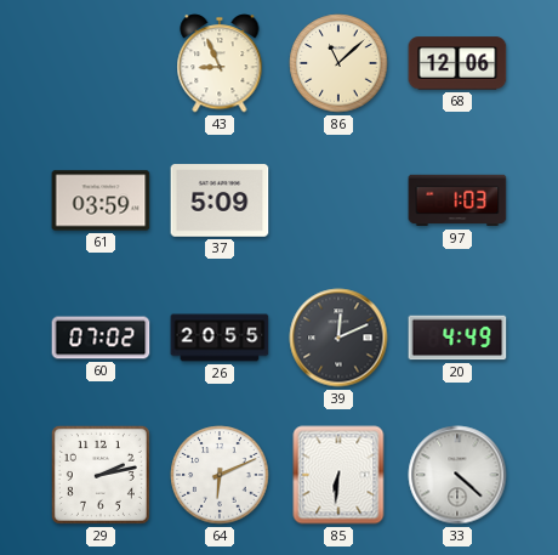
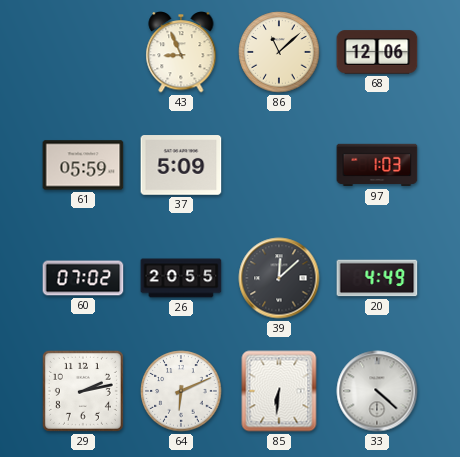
61: 03:59 -> 05:59
39: 12:11 -> 12:08
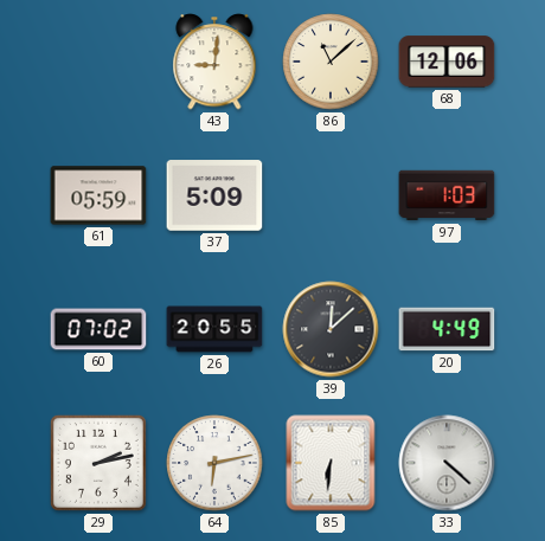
43: 8:56 -> 9:01
64: 6:11 -> 6:13
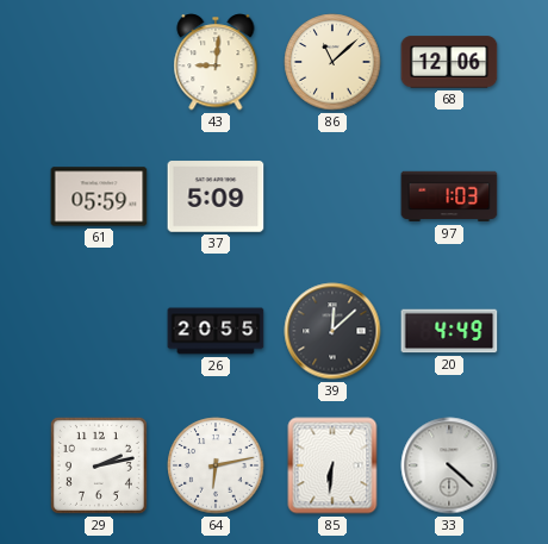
60: 07:02 -> none
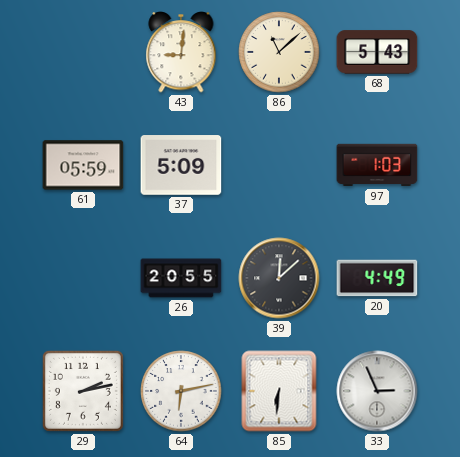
68: 12:06 -> 5:43
33: 4:22 -> 2:56
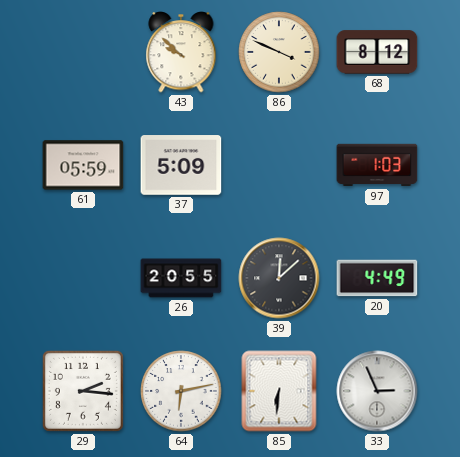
43: 9:01 -> 9:52
86: 11:08 -> 3:49
68: 5:43 -> 8:12
29: 2:13 -> 2:16
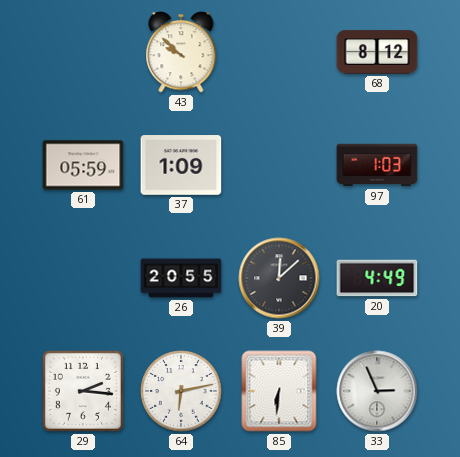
86: 3:49 -> none
37: 5:09 -> 1:09
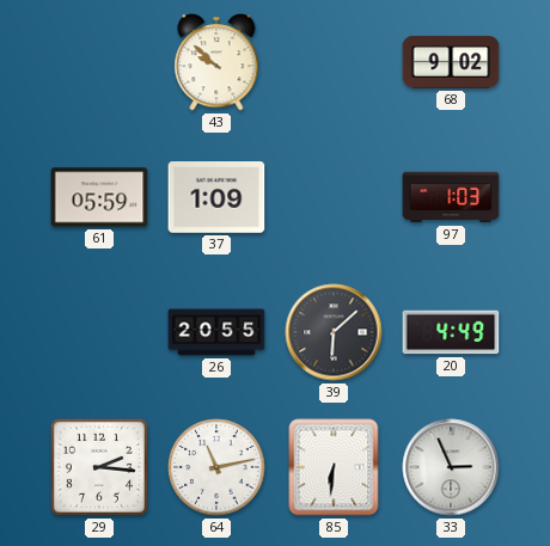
68: 8:12 -> 9:02
39: 12:08 -> 6:08
64: 6:13 -> 11:13
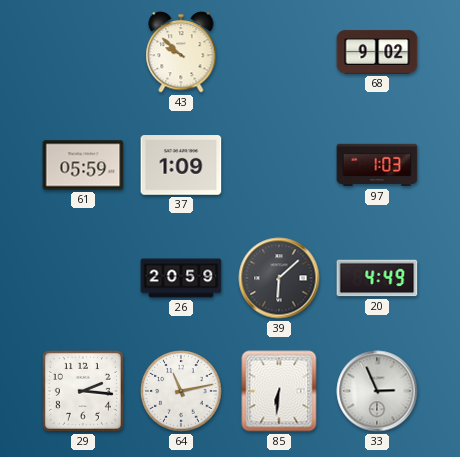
26: 20:55 -> 20:59
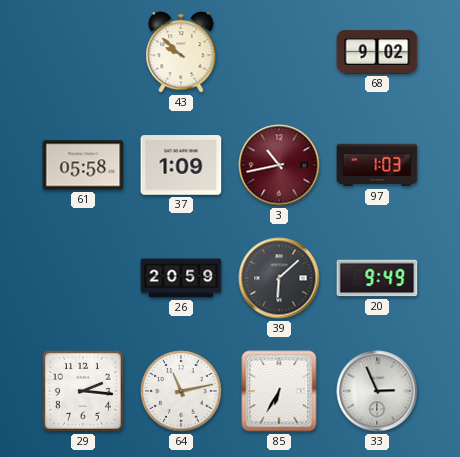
61: 05:59 -> 05:58
3: none -> 10:43
20: 4:49 -> 9:49
85: 6:31 -> 6:35
